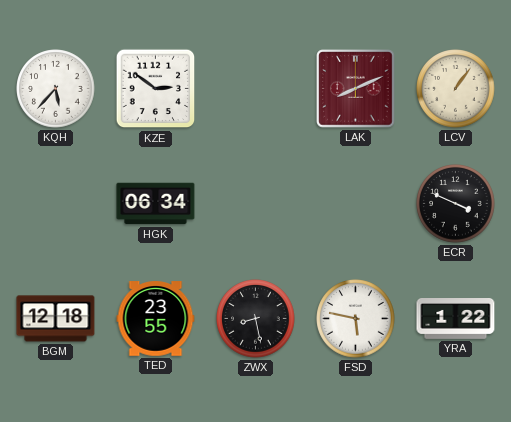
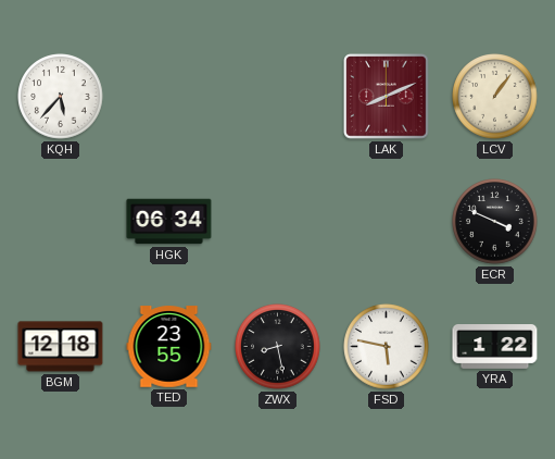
KZE: 2:51 -> none
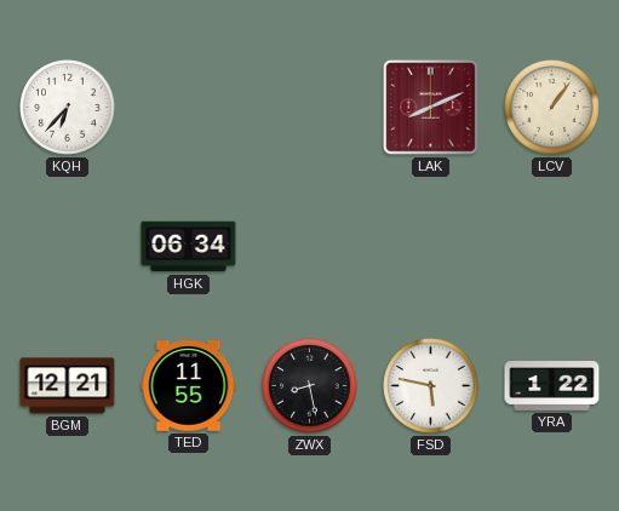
KQH: 5:37 -> 6:37
ECR: 3:49 -> none
BGM: 12:18 -> 12:21
TED: 23:55 -> 11:55
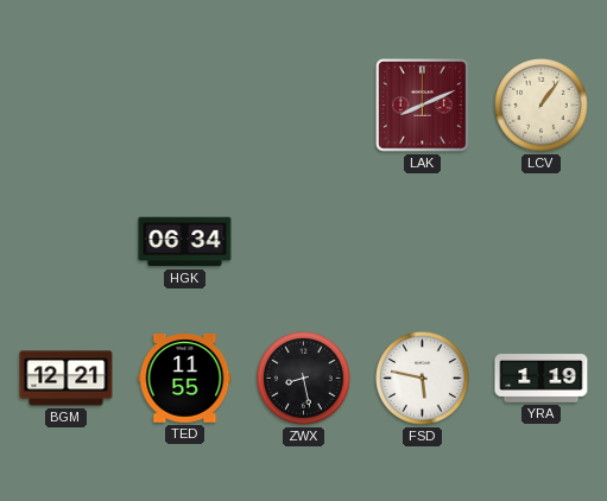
KQH: 6:37 -> none
YRA: 1:22 -> 1:19
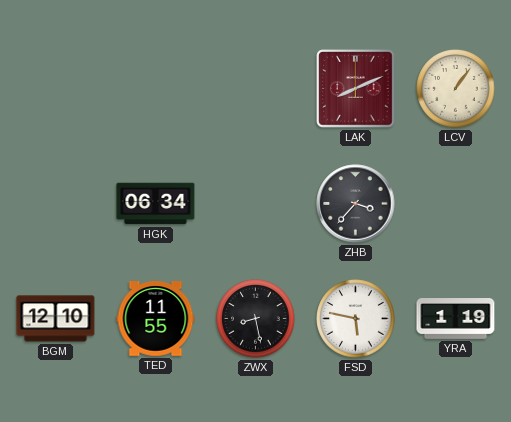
ZHB: none -> 3:37
BGM: 12:21 -> 12:10
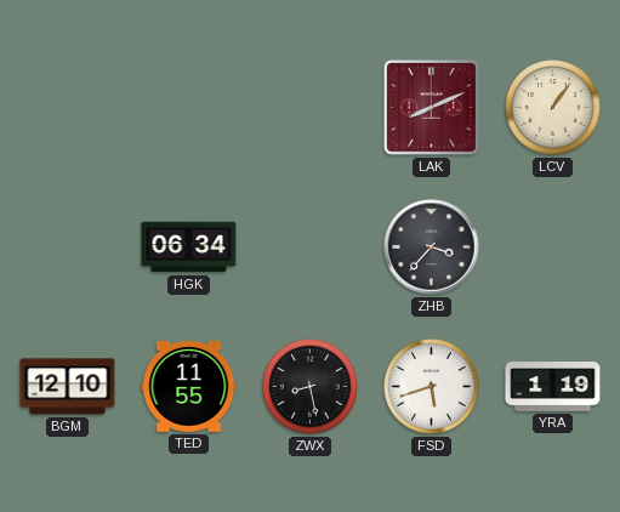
FSD: 5:47 -> 5:42
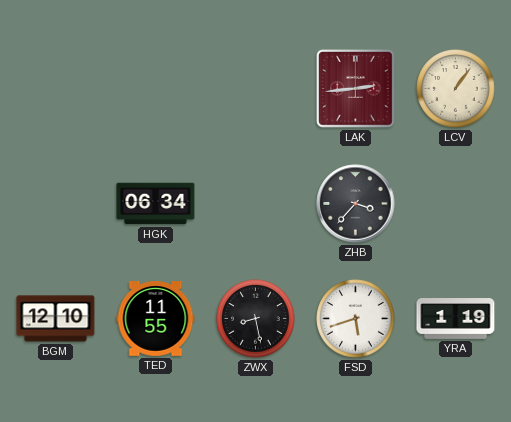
LAK: 8:11 -> 2:44
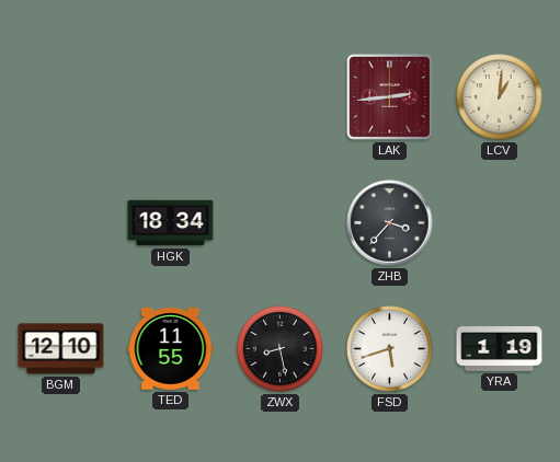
LCV: 1:06 -> 1:01
HGK: 06:34 -> 18:34
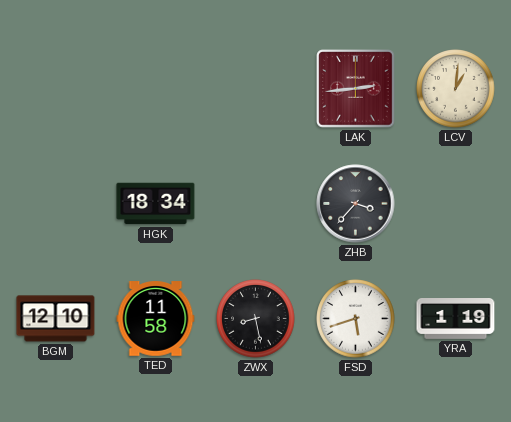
TED: 11:55 -> 11:58
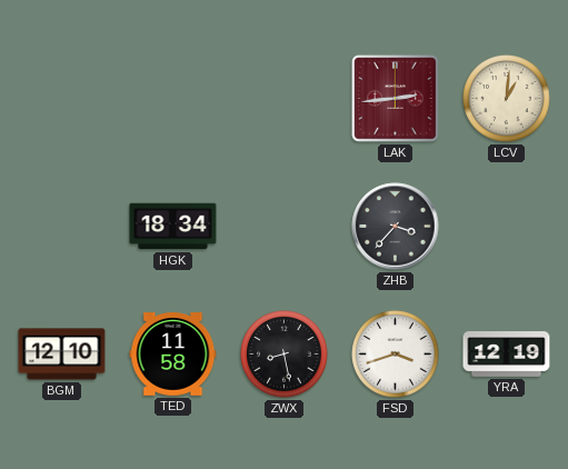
FSD: 5:42 -> 3:42
YRA: 1:19 -> 12:19
